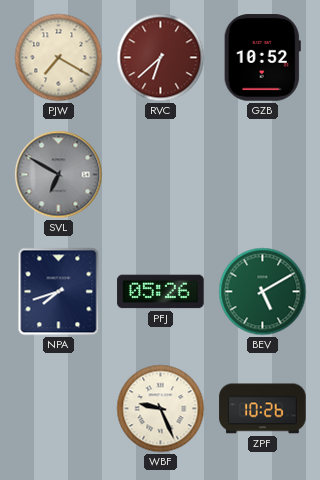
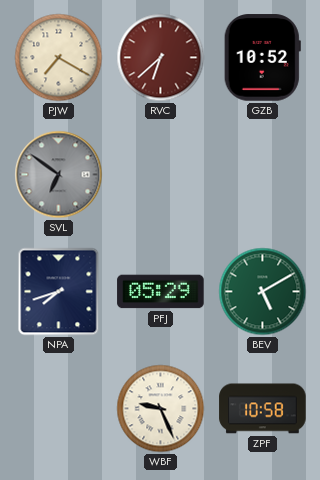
SVL: 6:50 -> 6:51
PFJ: 05:26 -> 05:29
ZPF: 10:26 -> 10:58
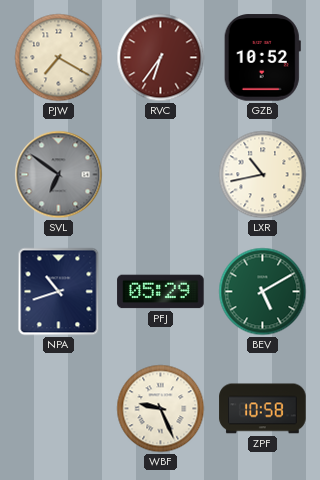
RVC: 6:38 -> 6:36
LXR: none -> 10:43
NPA: 7:42 -> 10:42
